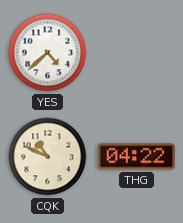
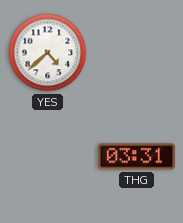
CQK: 10:49 -> none
THG: 04:22 -> 03:31
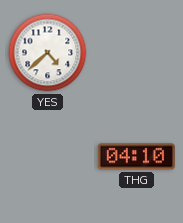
THG: 03:31 -> 04:10
